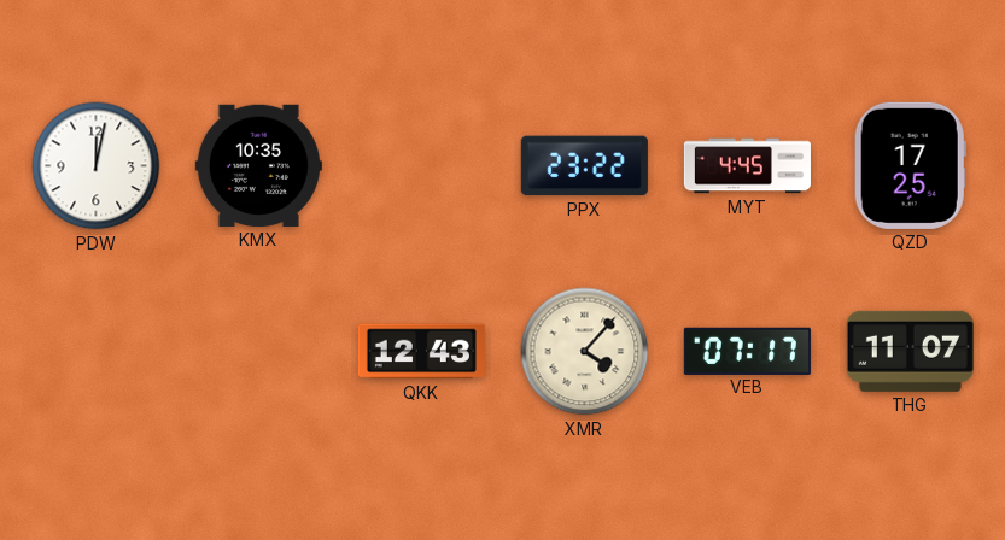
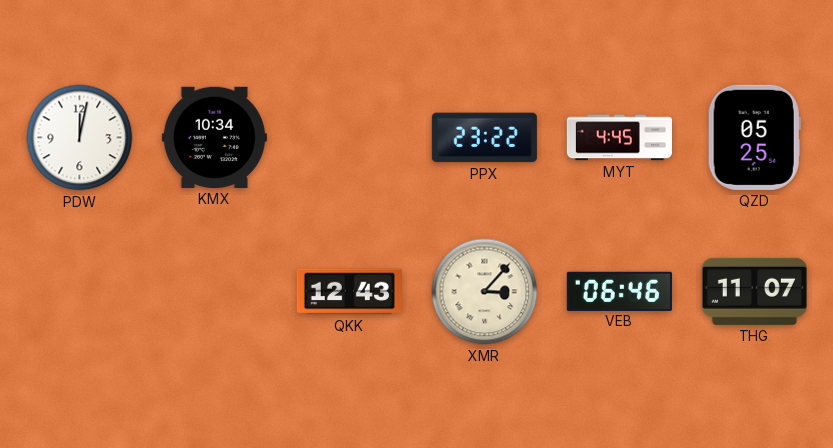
KMX: 10:35 -> 10:34
QZD: 17:25 -> 05:25
XMR: 4:07 -> 3:07
VEB: 07:17 -> 06:46
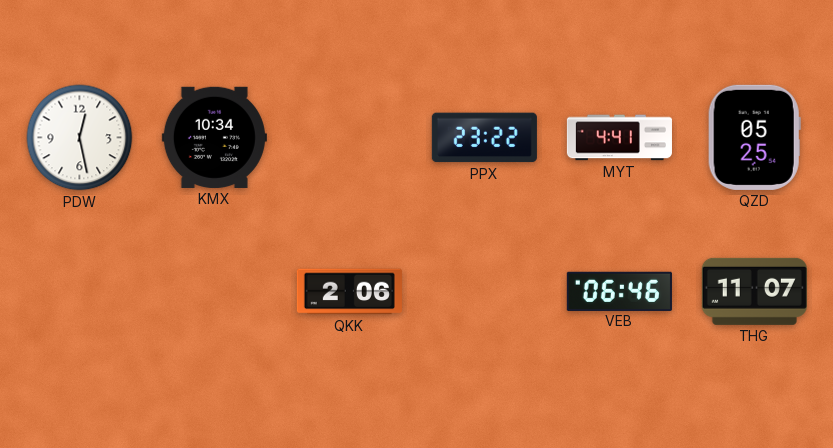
PDW: 12:02 -> 12:28
MYT: 4:45 -> 4:41
QKK: 12:43 -> 2:06
XMR: 3:07 -> none
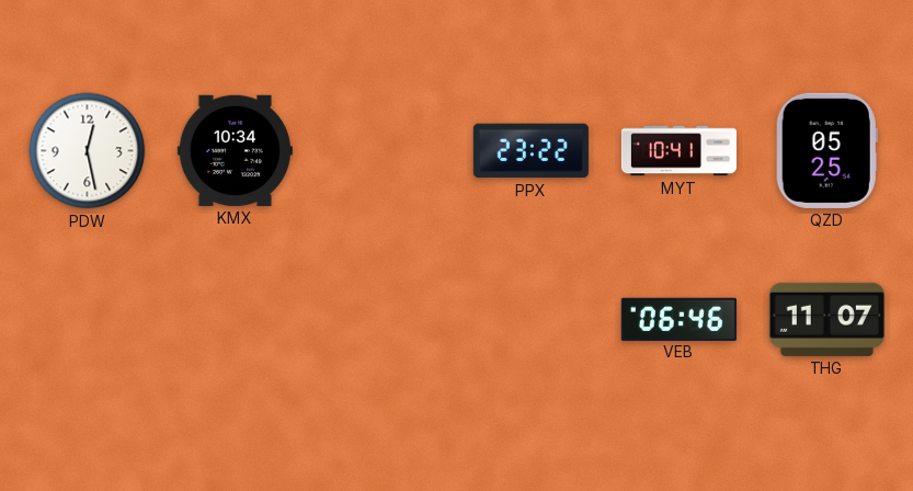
MYT: 4:41 -> 10:41
QKK: 2:06 -> none
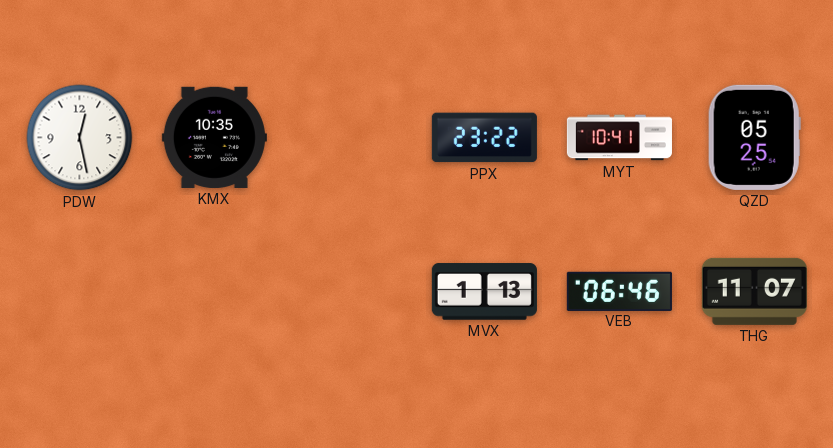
KMX: 10:34 -> 10:35
MVX: none -> 1:13
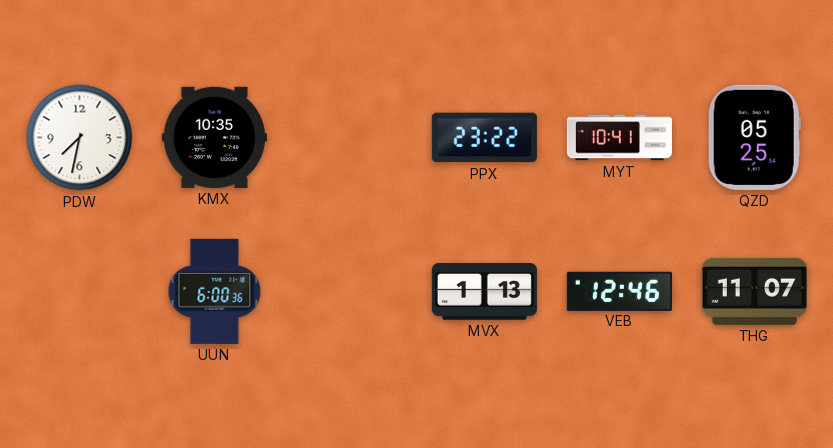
PDW: 12:28 -> 7:32
UUN: none -> 6:00
VEB: 06:46 -> 12:46
